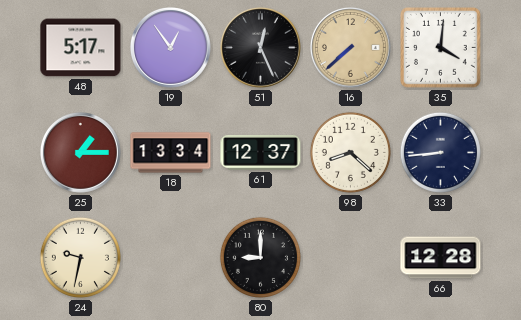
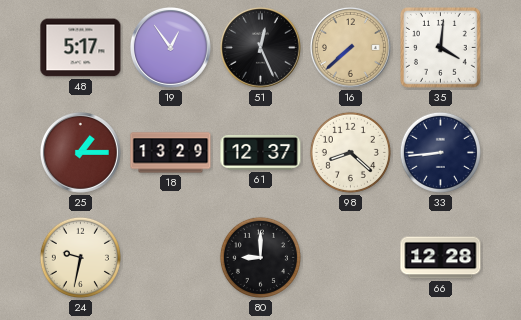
18: 13:34 -> 13:29
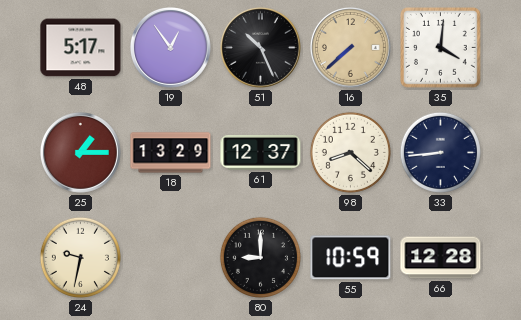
51: 12:26 -> 10:26
55: none -> 10:59
